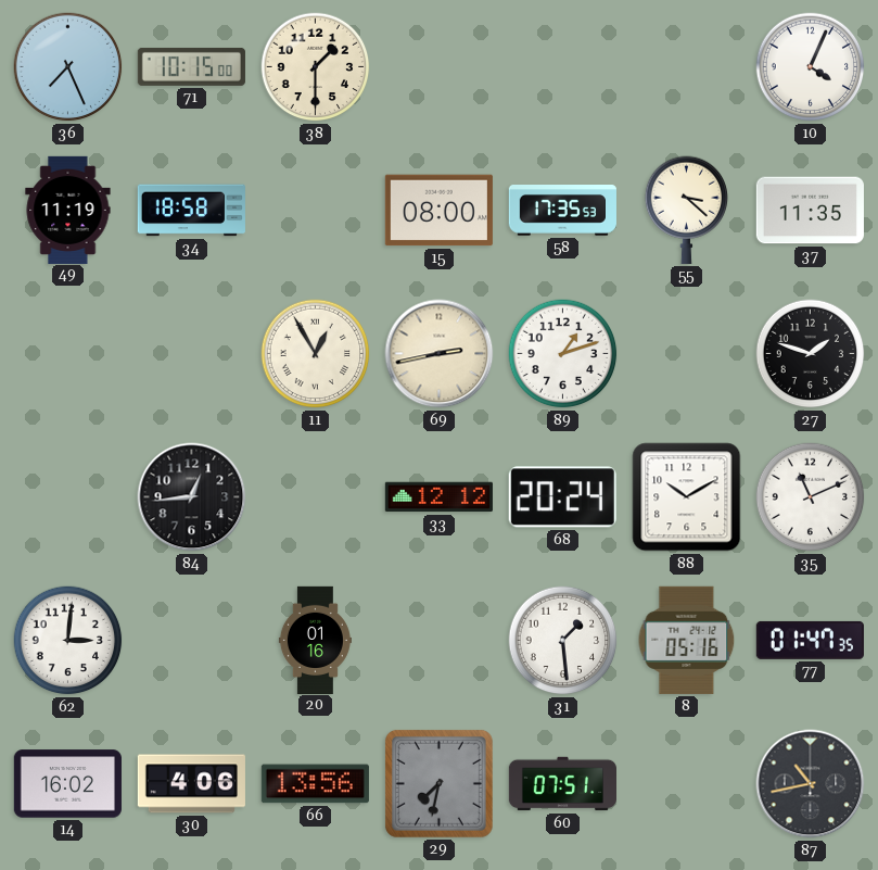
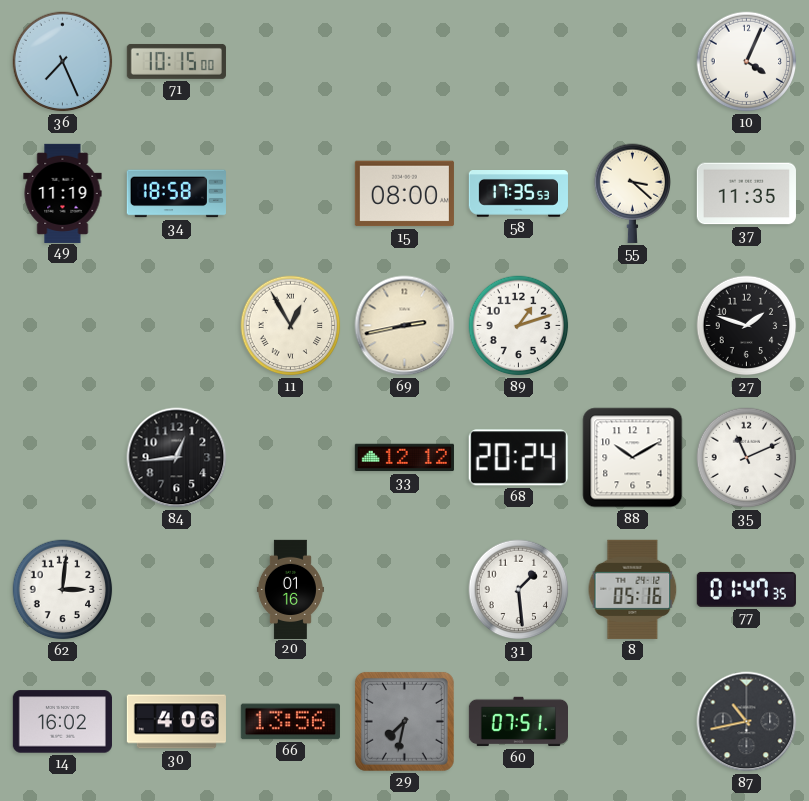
38: 1:30 -> none
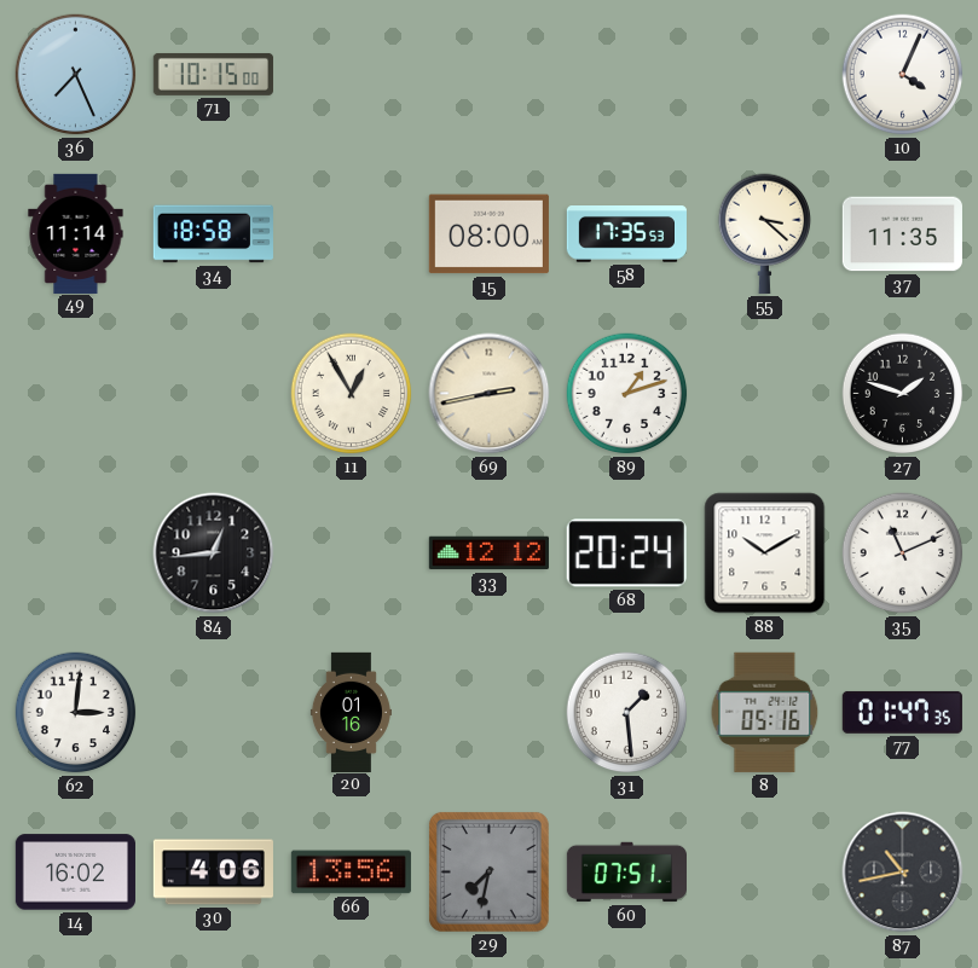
49: 11:19 -> 11:14
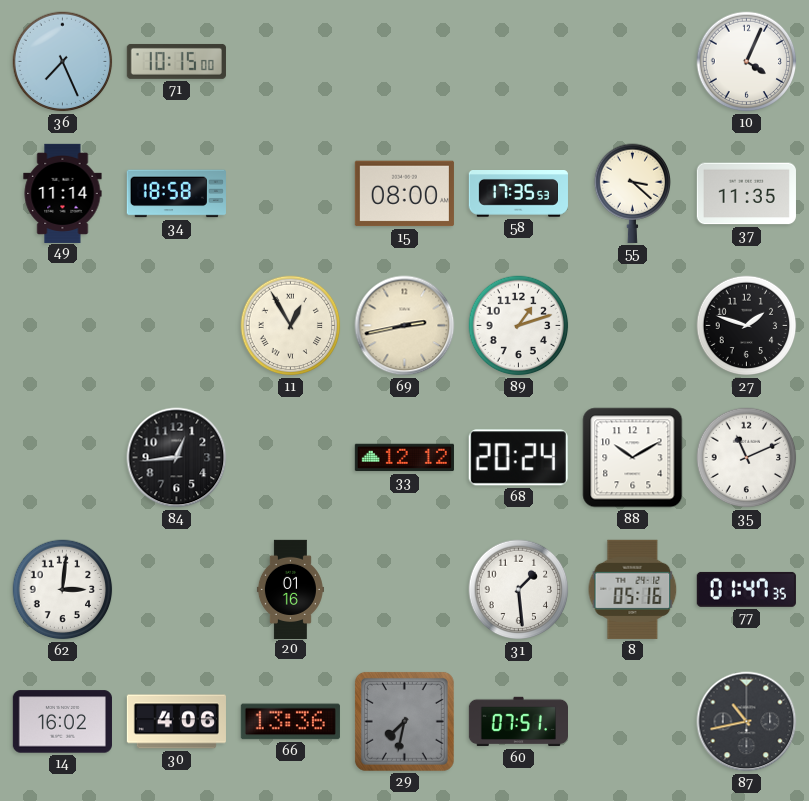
66: 13:56 -> 13:36
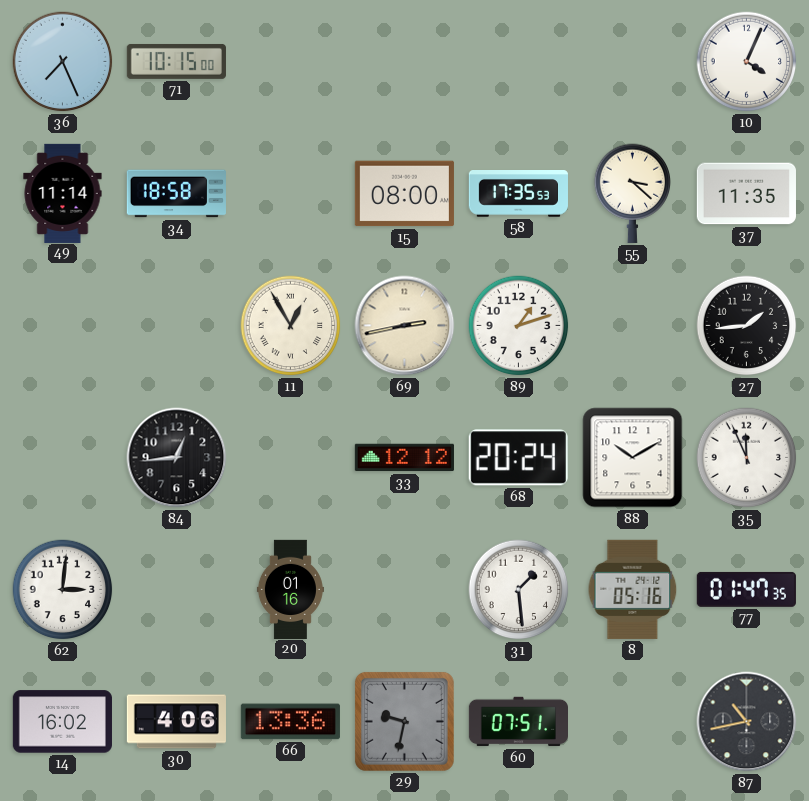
27: 1:48 -> 1:44
35: 11:11 -> 11:56
29: 7:32 -> 9:32
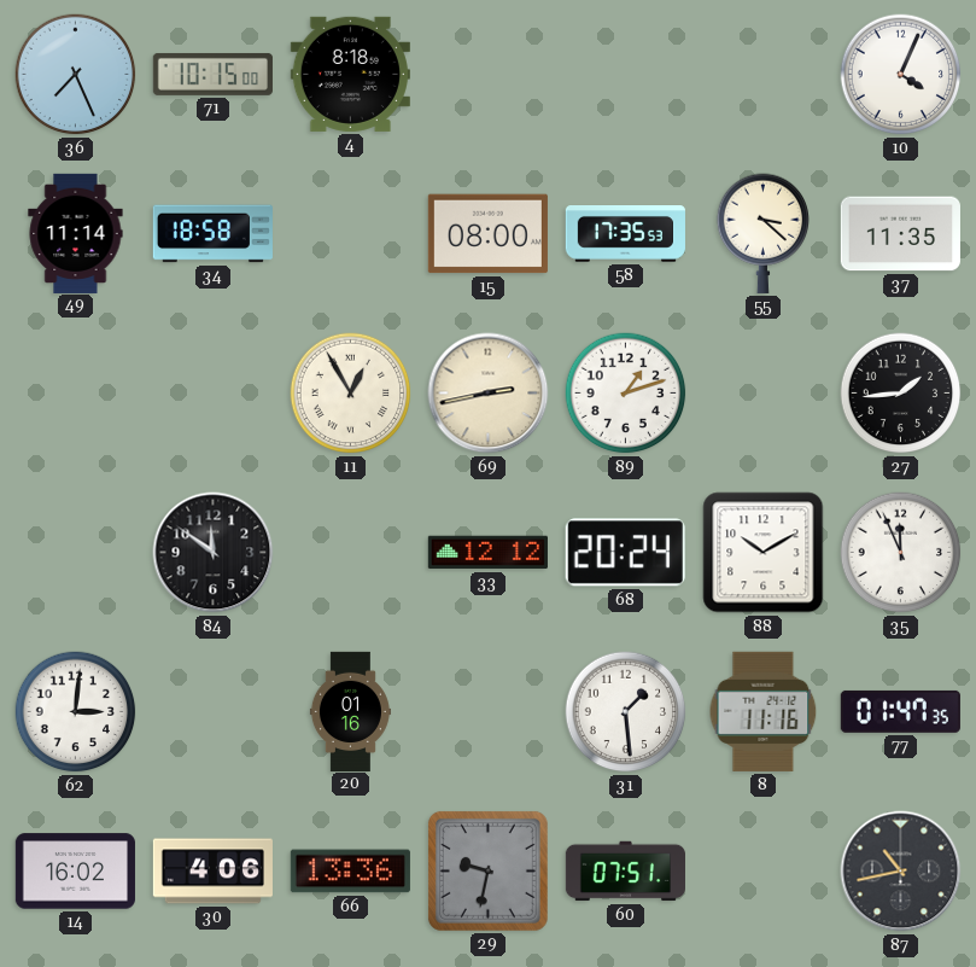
4: none -> 8:18
84: 12:44 -> 11:51
8: 05:16 -> 11:16
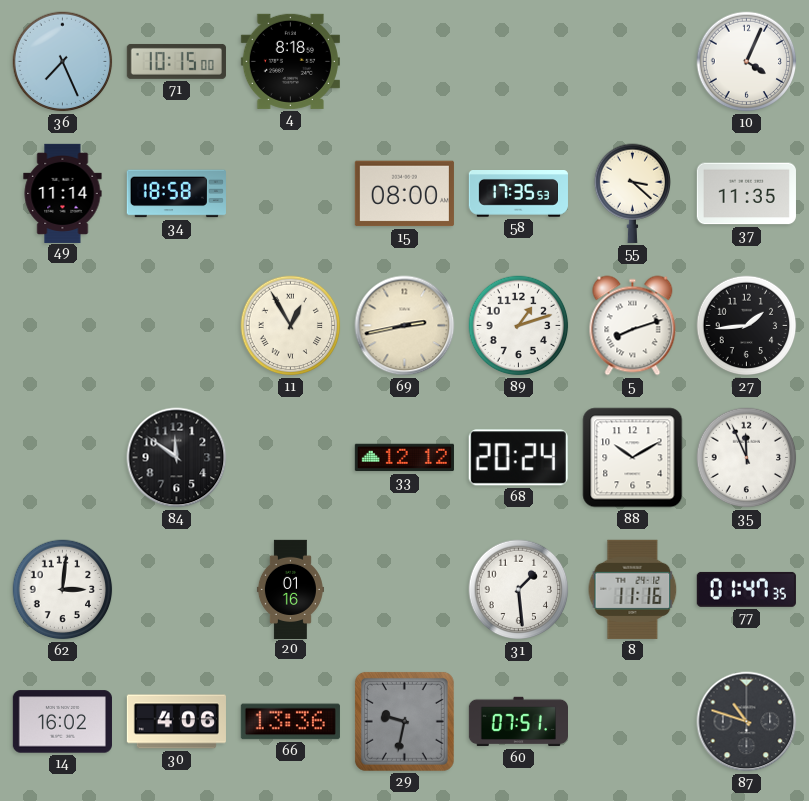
5: none -> 8:12
87: 10:43 -> 10:48
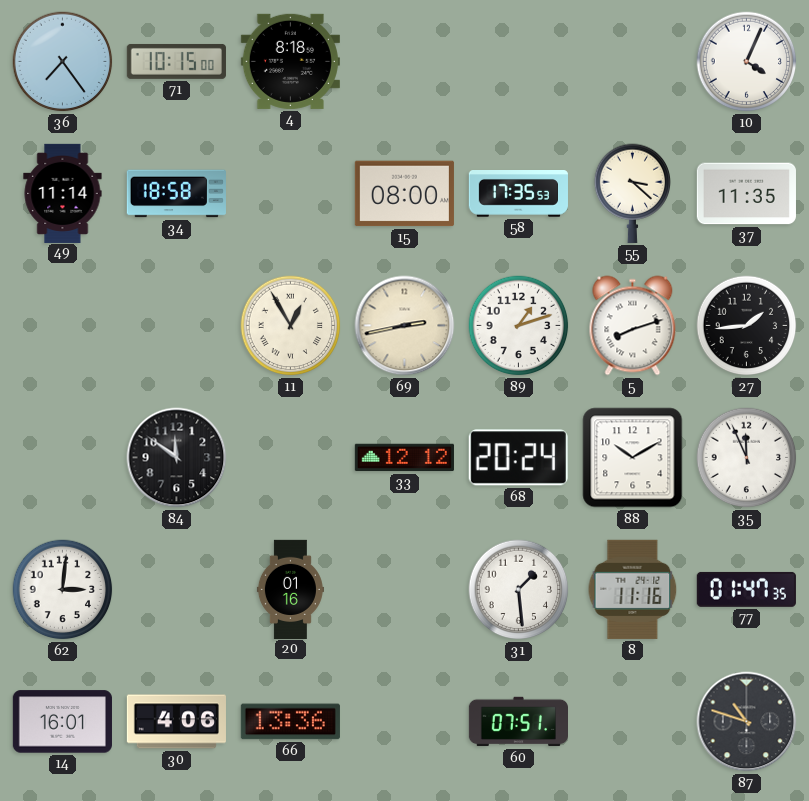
36: 7:26 -> 7:24
14: 16:02 -> 16:01
29: 9:32 -> none
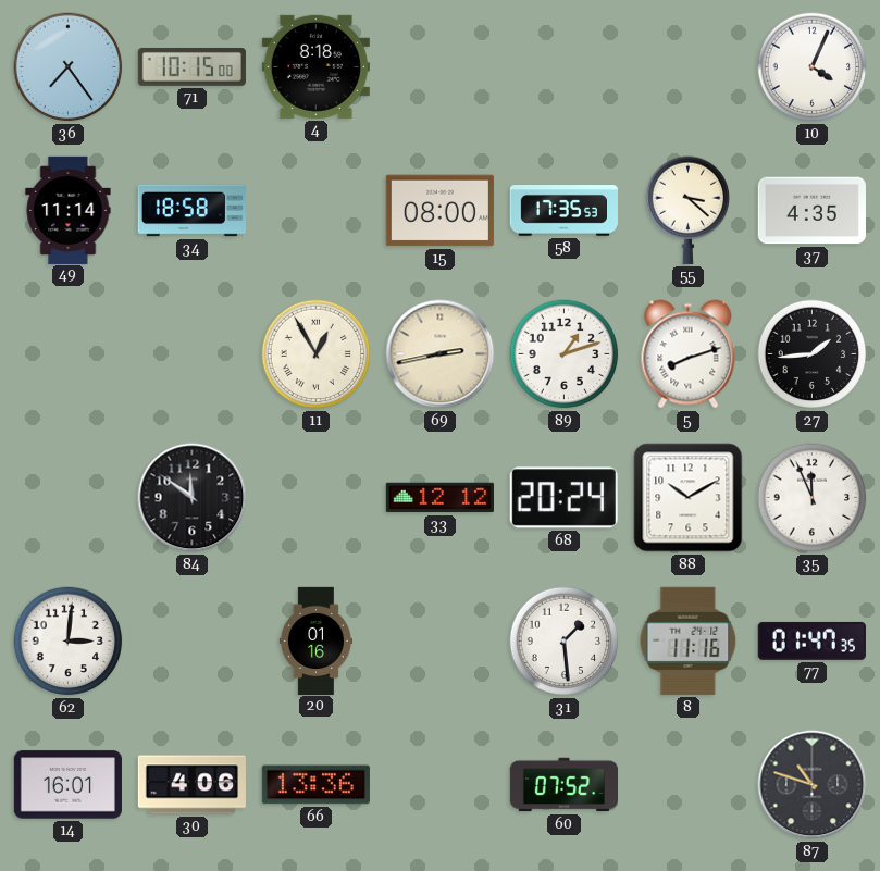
37: 11:35 -> 4:35
60: 07:51 -> 07:52
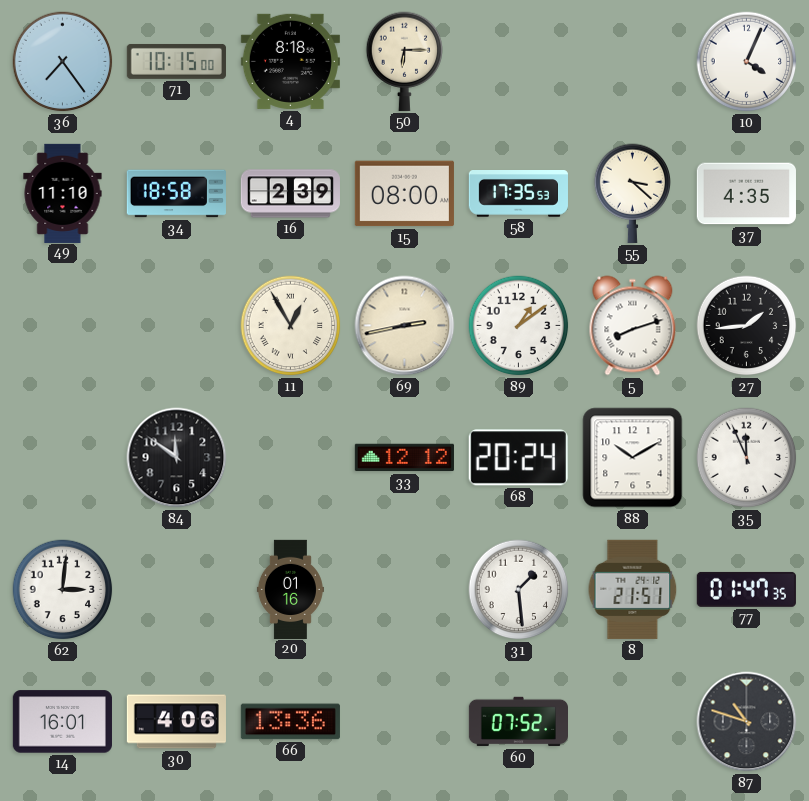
50: none -> 6:15
49: 11:14 -> 11:10
16: none -> 2:39
89: 1:12 -> 1:09
8: 11:16 -> 21:51
